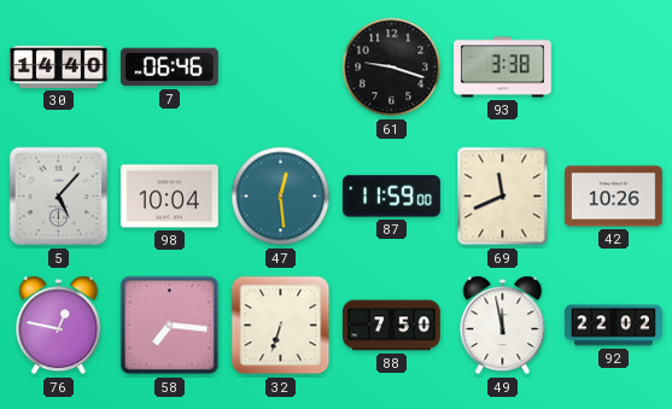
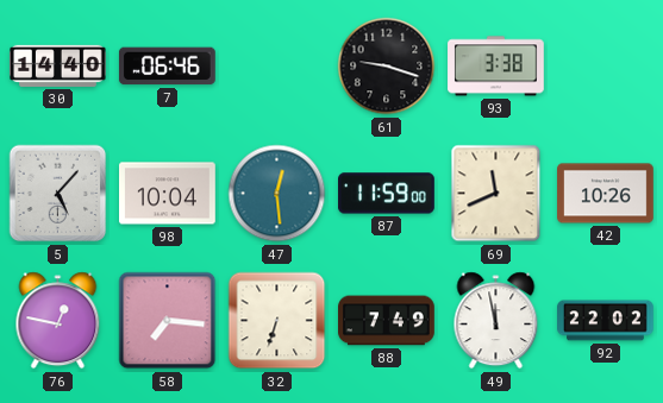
88: 7:50 -> 7:49
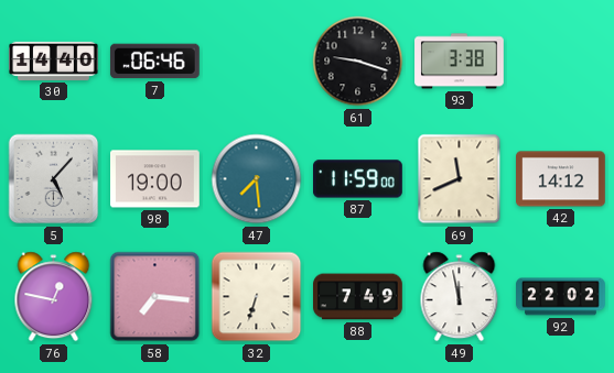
98: 10:04 -> 19:00
47: 12:29 -> 7:29
42: 10:26 -> 14:12
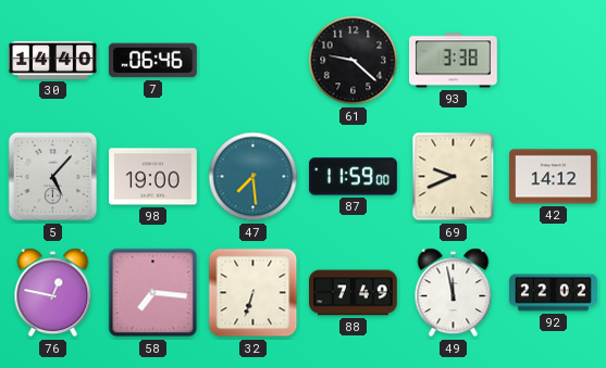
61: 9:18 -> 9:22
69: 11:41 -> 9:41
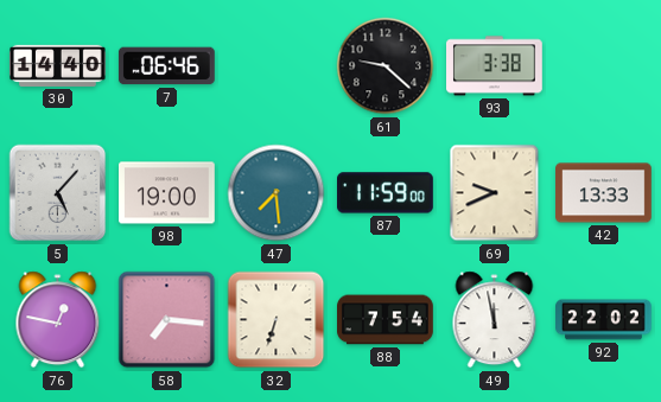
42: 14:12 -> 13:33
88: 7:49 -> 7:54
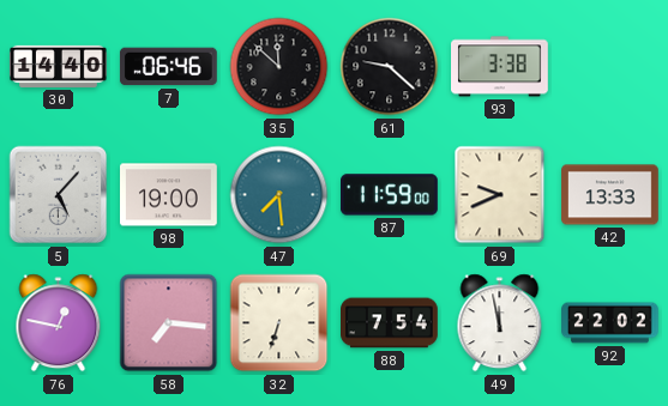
35: none -> 11:52
